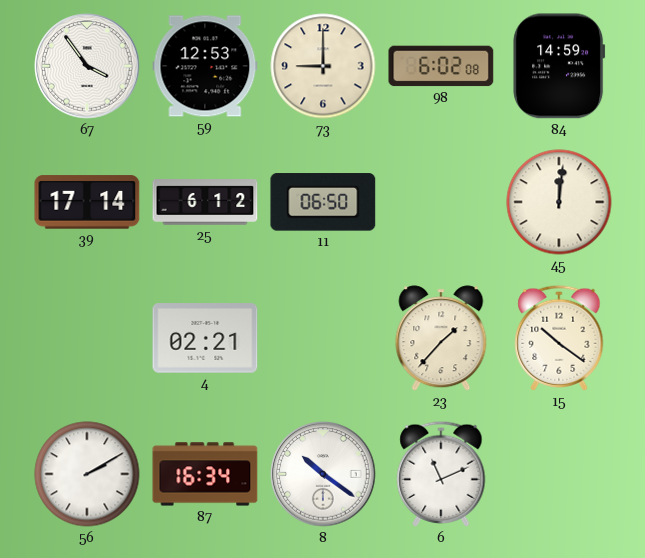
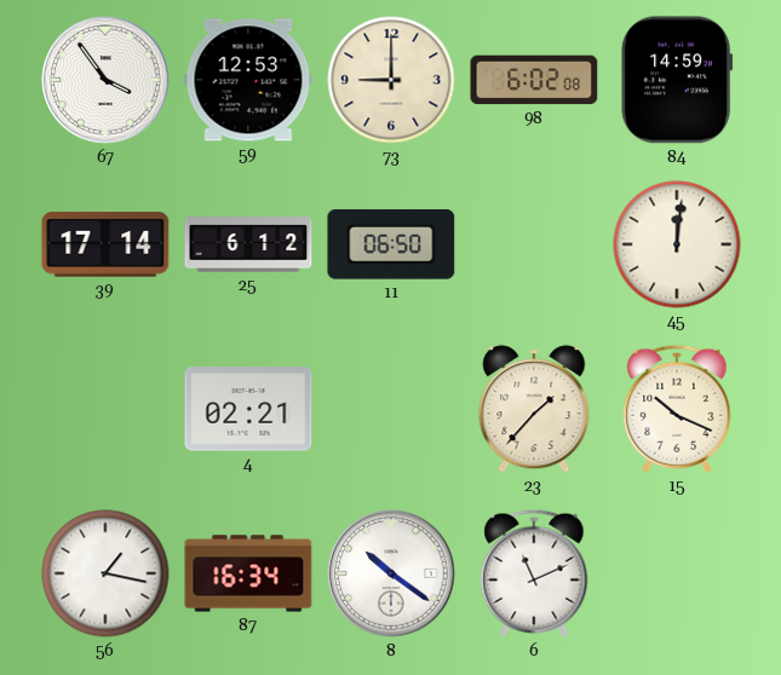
15: 10:21 -> 10:19
56: 2:10 -> 1:17
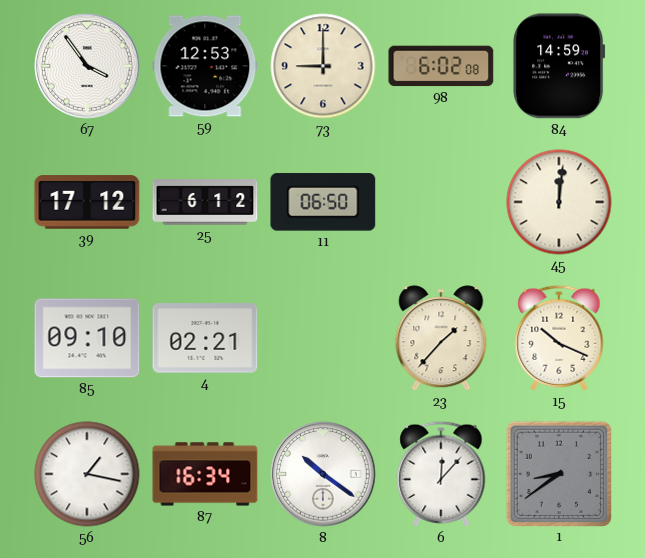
39: 17:14 -> 17:12
85: none -> 09:10
6: 11:11 -> 12:07
1: none -> 8:39
